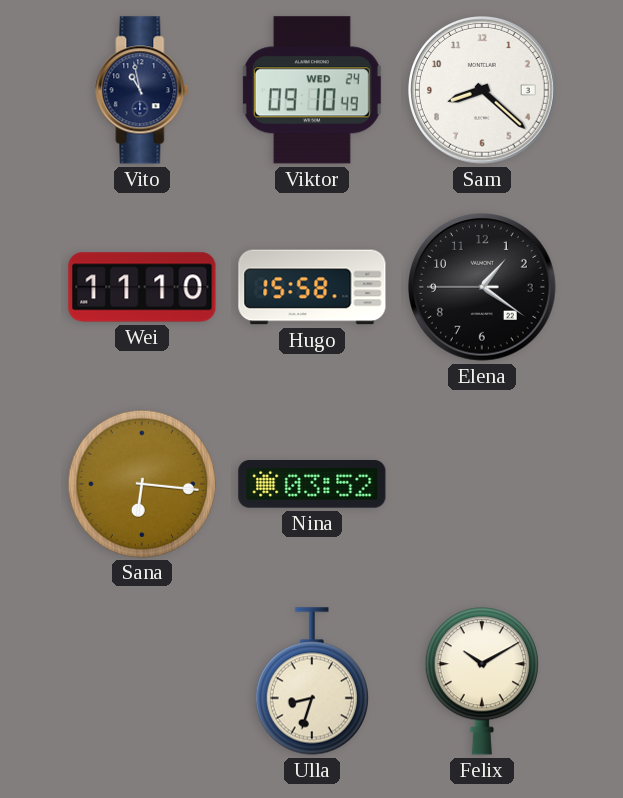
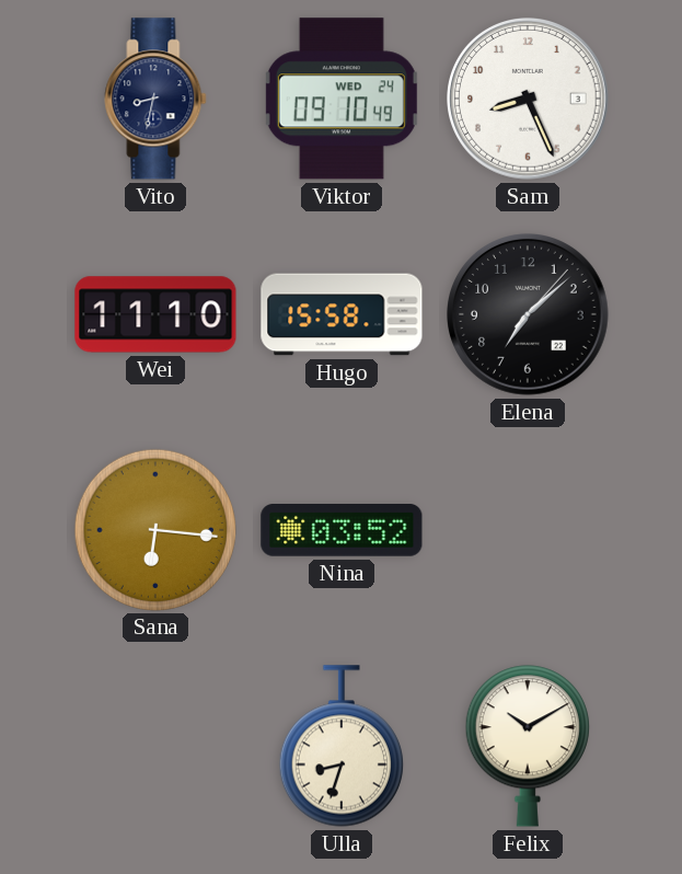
Vito: 10:58 -> 8:32
Sam: 8:22 -> 8:26
Elena: 1:20 -> 7:08
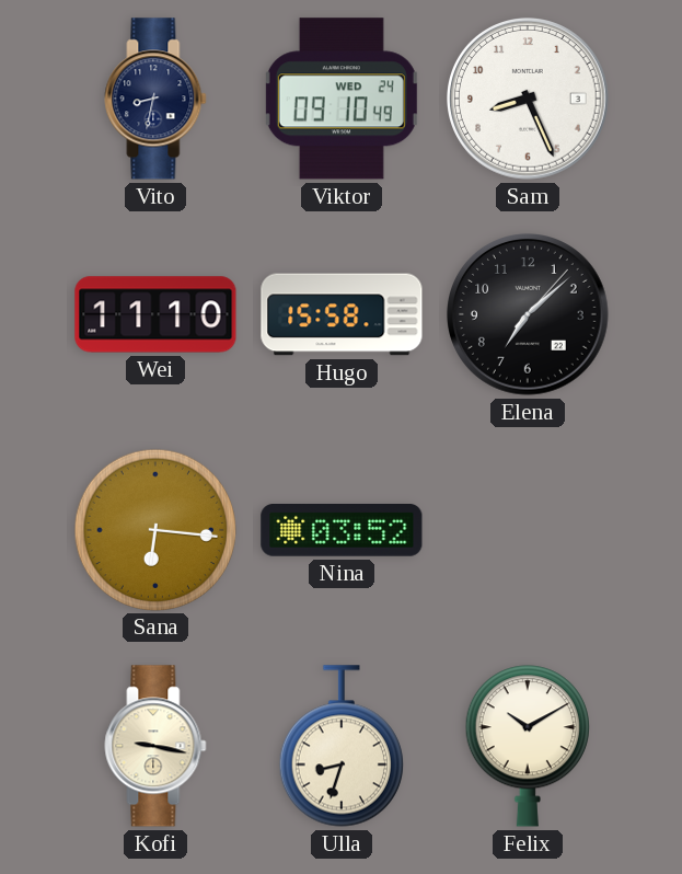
Kofi: none -> 9:17
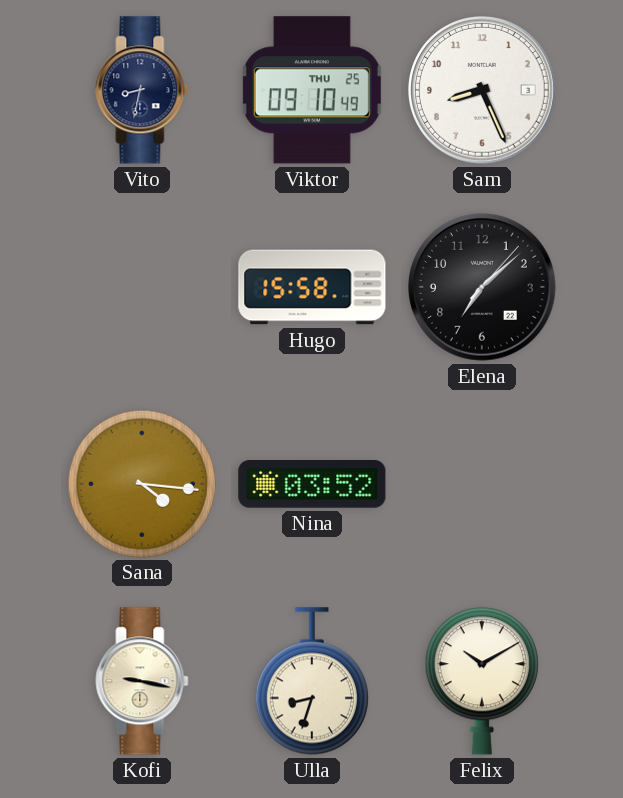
Viktor date: WED 24 -> THU 25
Wei: 11:10 -> none
Sana: 6:16 -> 4:16
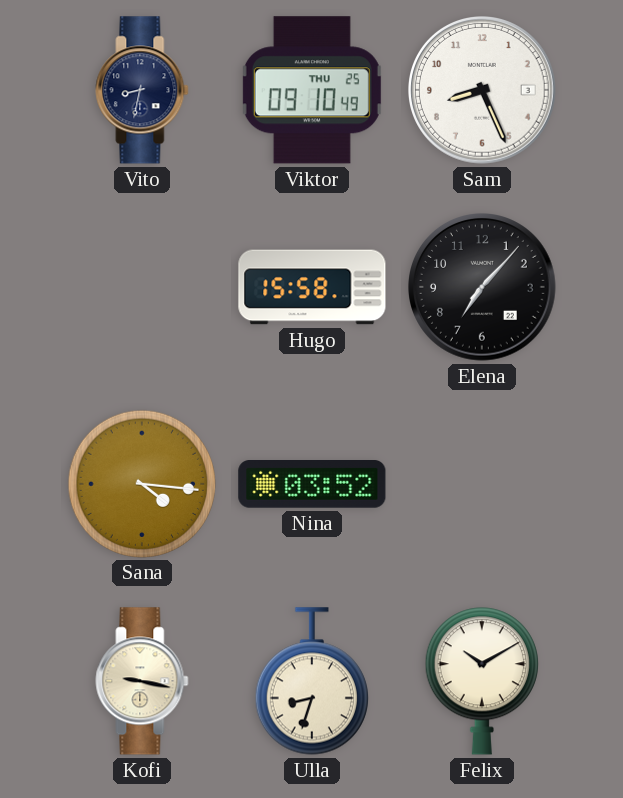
Elena: 7:08 -> 7:07
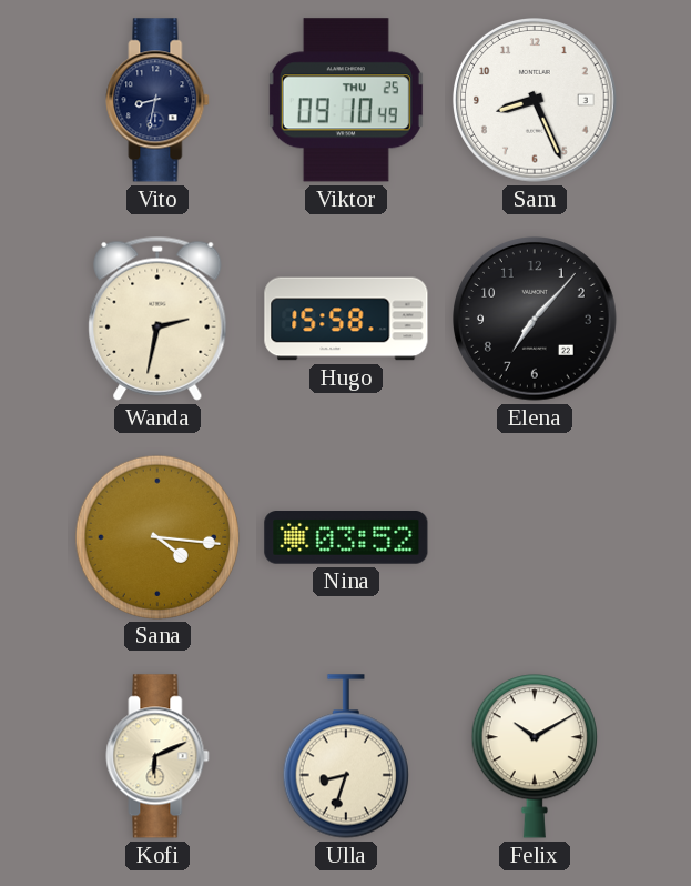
Wanda: none -> 2:32
Kofi: 9:17 -> 6:11
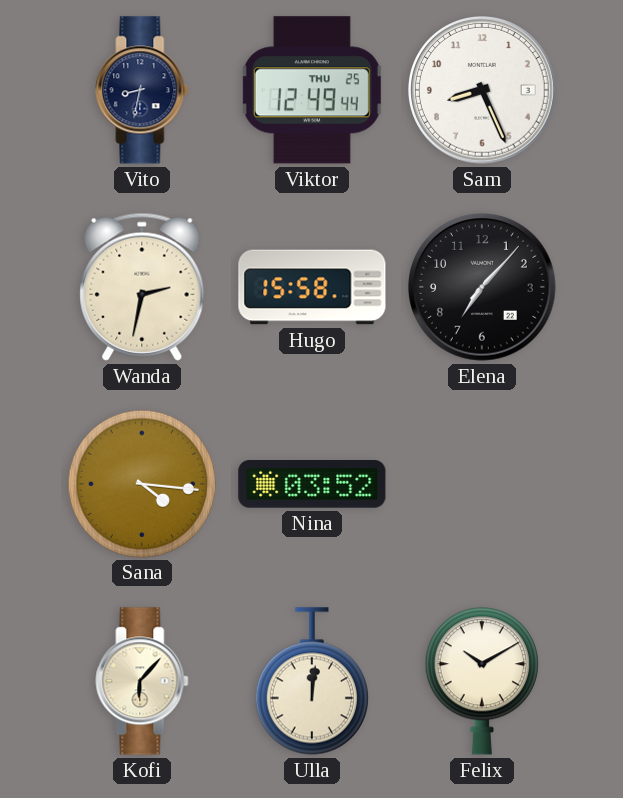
Viktor: 09:10 -> 12:49
Kofi: 6:11 -> 6:07
Ulla: 8:33 -> 12:01
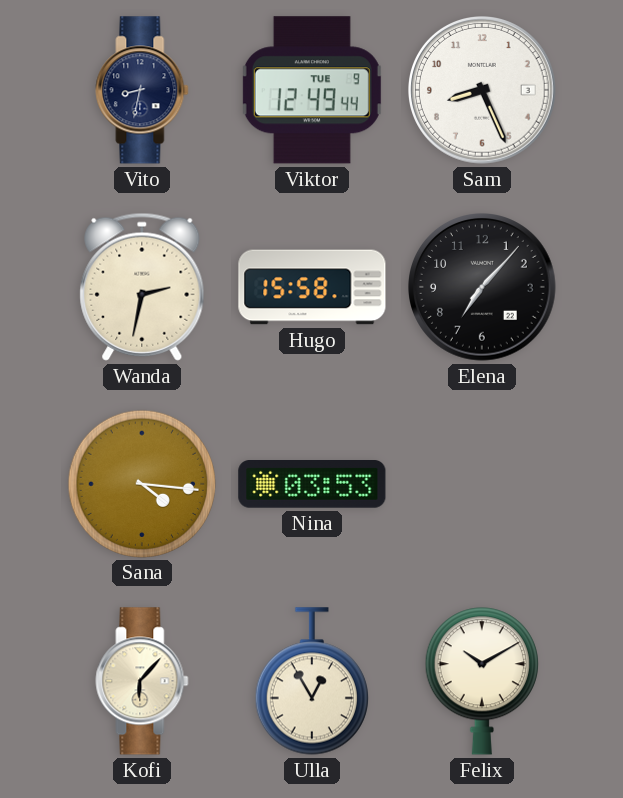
Viktor date: THU 25 -> TUE 9
Nina: 03:52 -> 03:53
Ulla: 12:01 -> 12:55
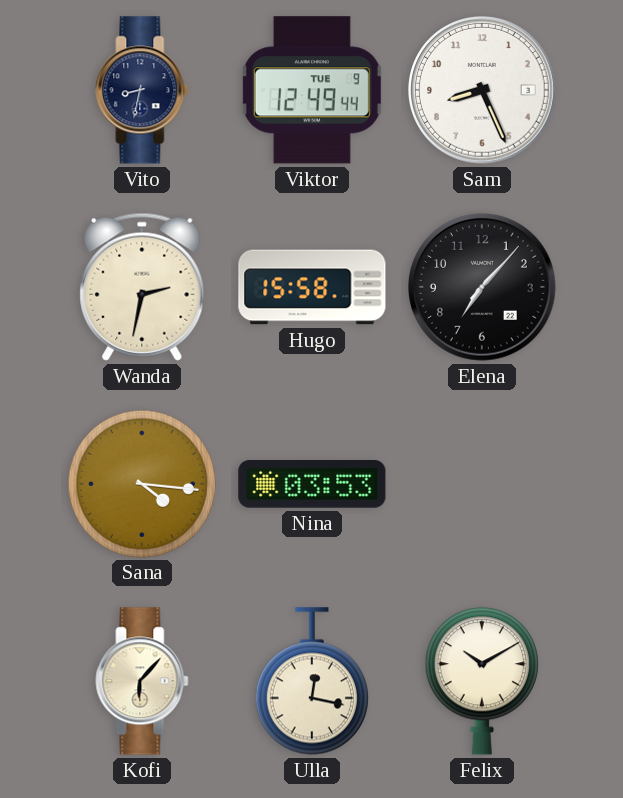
Ulla: 12:55 -> 12:17
